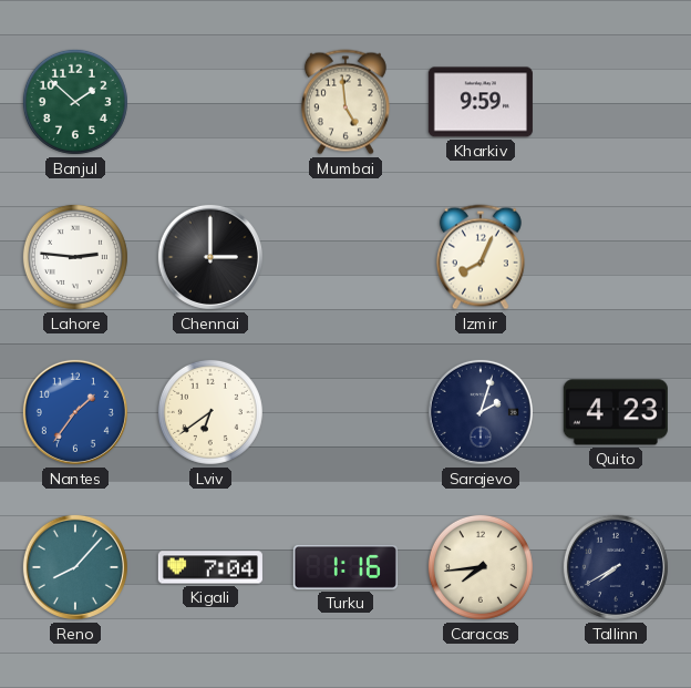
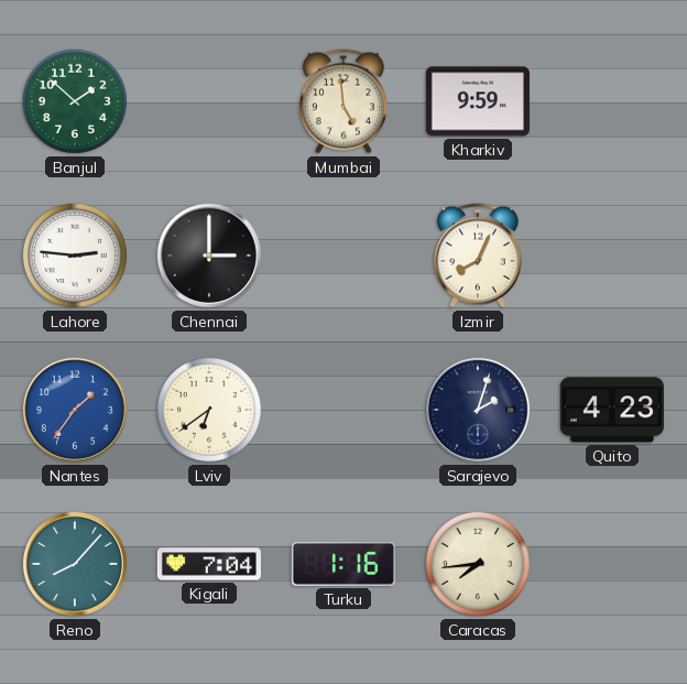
Tallinn: 7:40 -> none
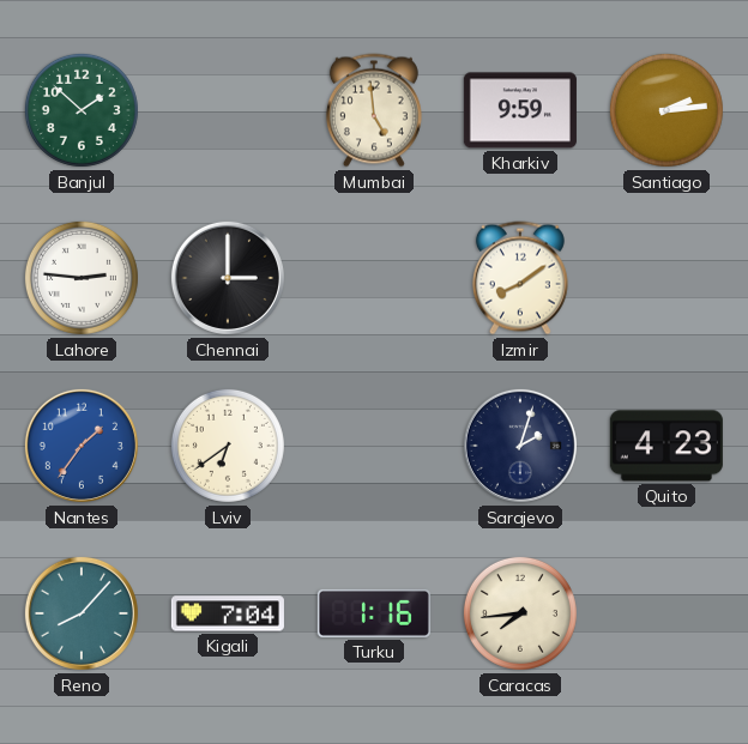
Santiago: none -> 2:14
Izmir: 8:04 -> 8:09
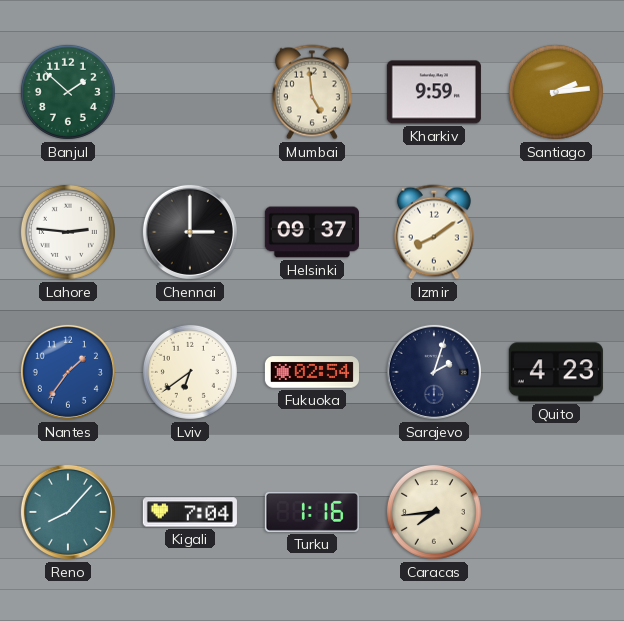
Helsinki: none -> 09:37
Fukuoka: none -> 02:54
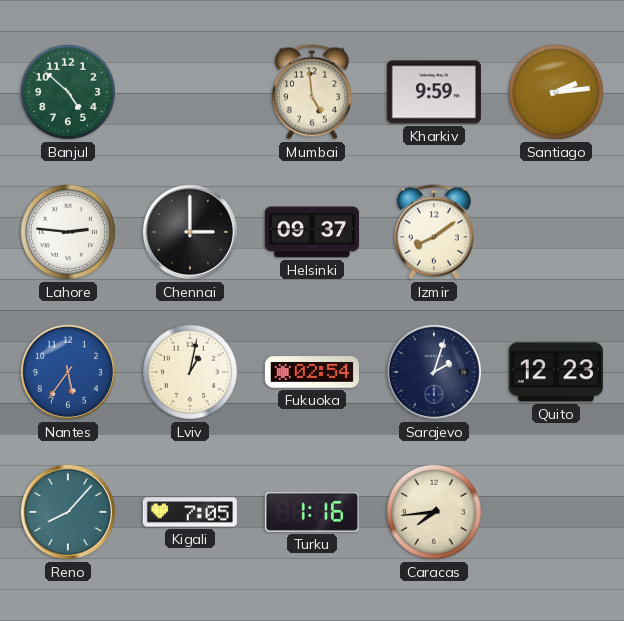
Banjul: 1:52 -> 4:52
Nantes: 1:36 -> 5:36
Lviv: 6:39 -> 1:02
Quito: 4:23 -> 12:23
Kigali: 7:04 -> 7:05
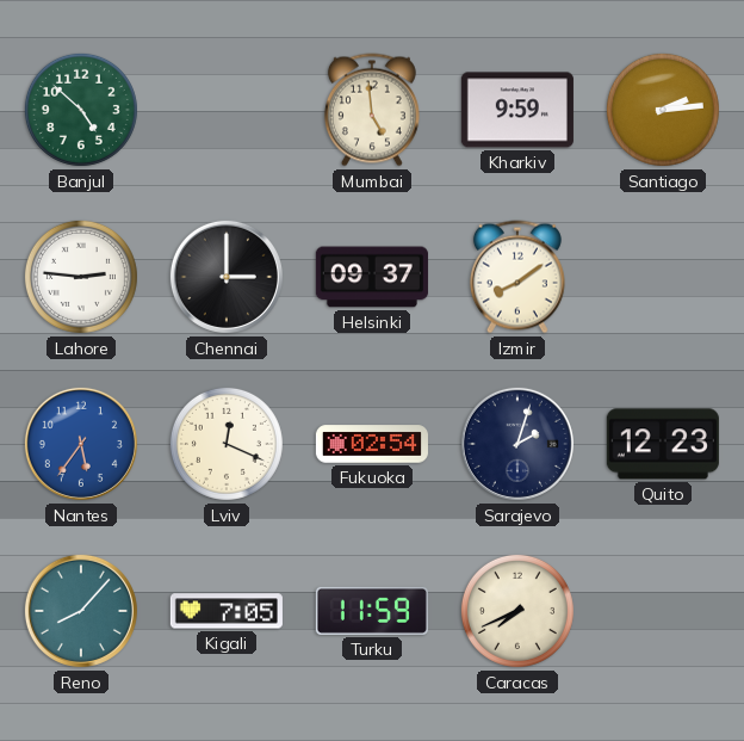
Lviv: 1:02 -> 12:19
Turku: 1:16 -> 11:59
Caracas: 7:44 -> 7:41
